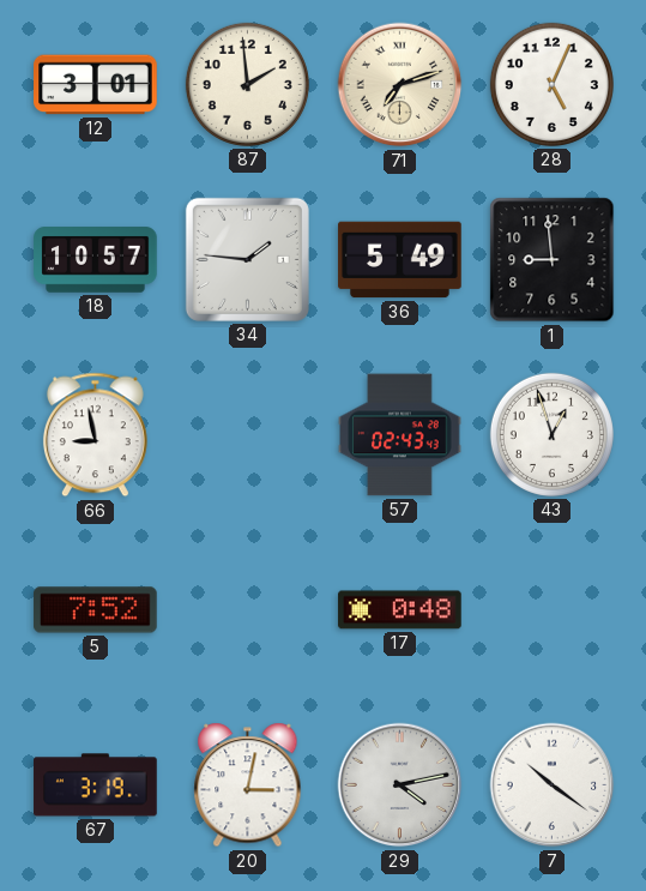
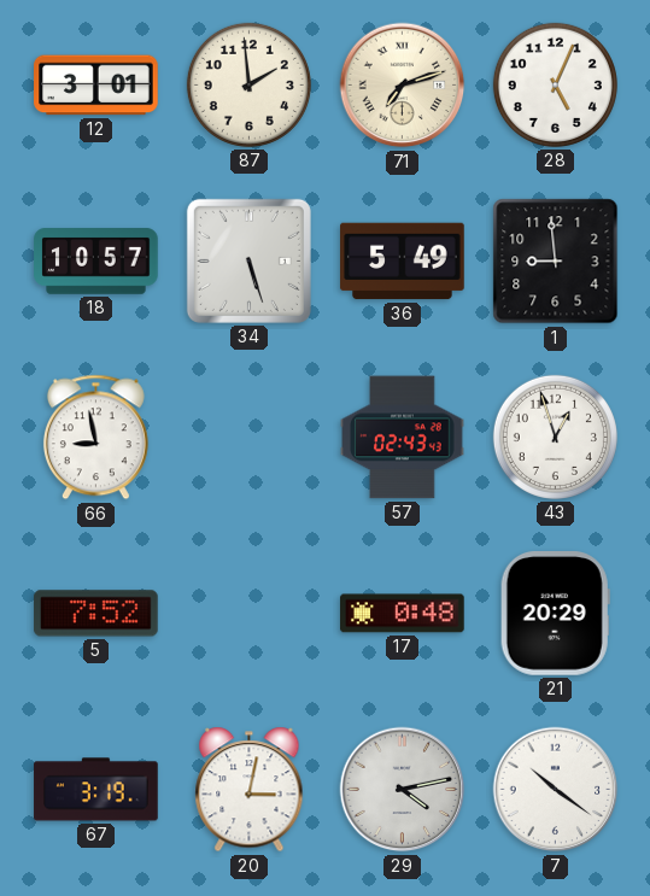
34: 1:46 -> 5:27
21: none -> 20:29
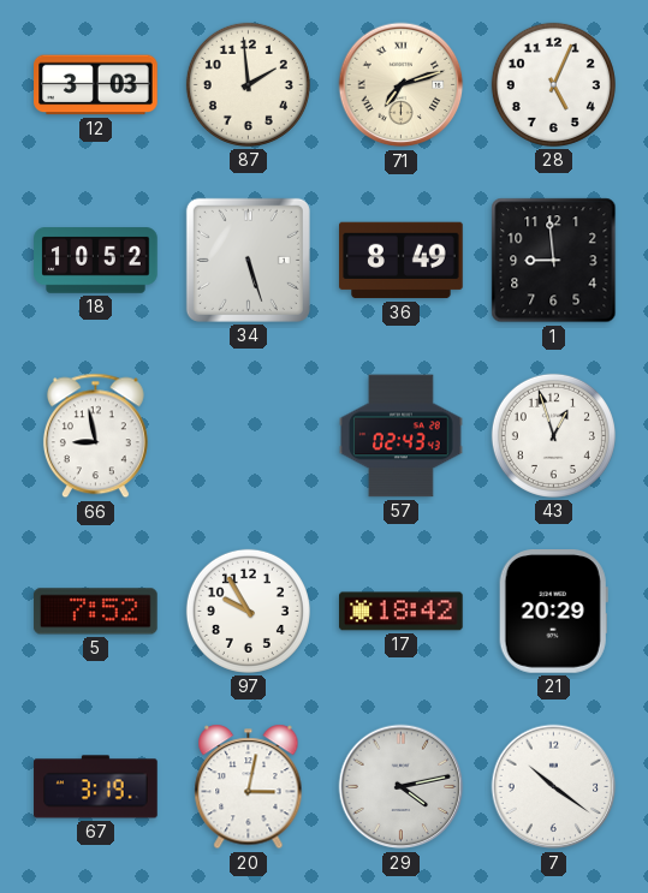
12: 3:01 -> 3:03
18: 10:57 -> 10:52
36: 5:49 -> 8:49
97: none -> 9:55
17: 0:48 -> 18:42
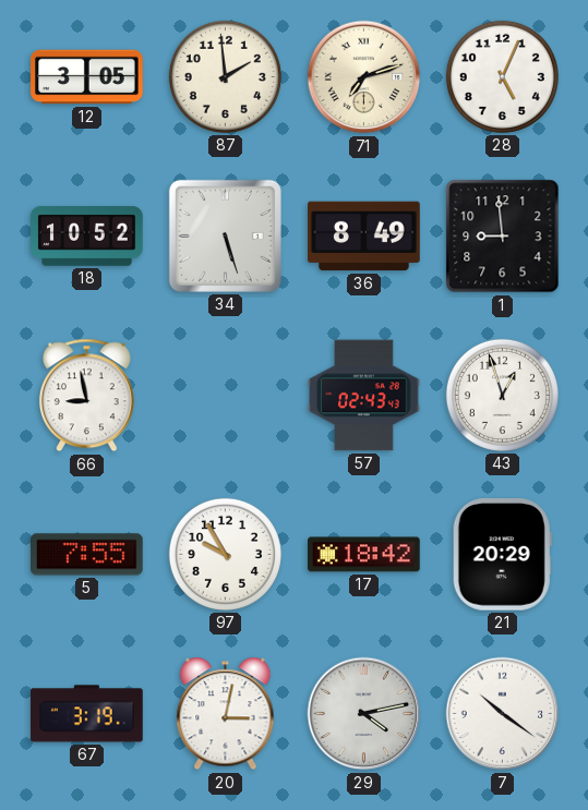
12: 3:03 -> 3:05
5: 7:52 -> 7:55
